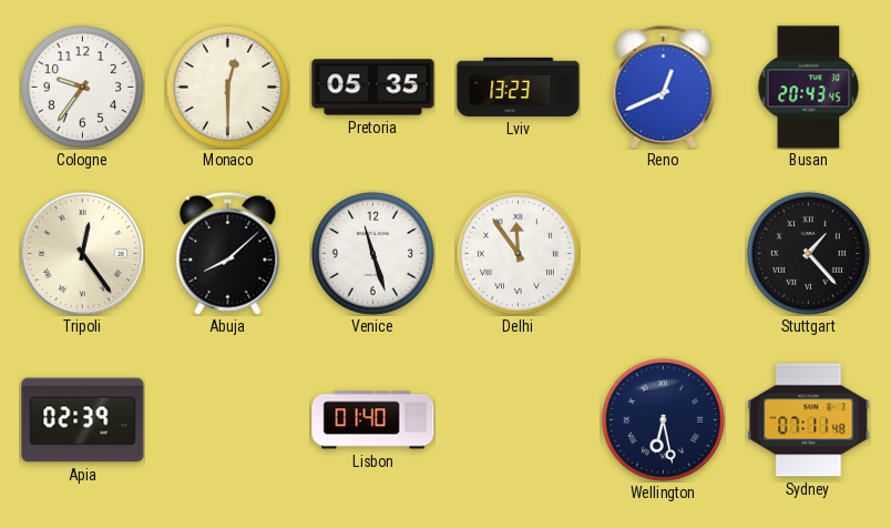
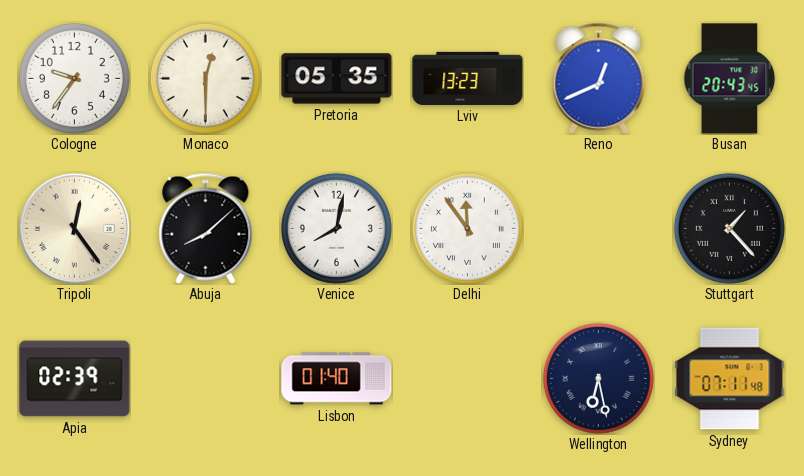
Venice: 11:27 -> 8:02
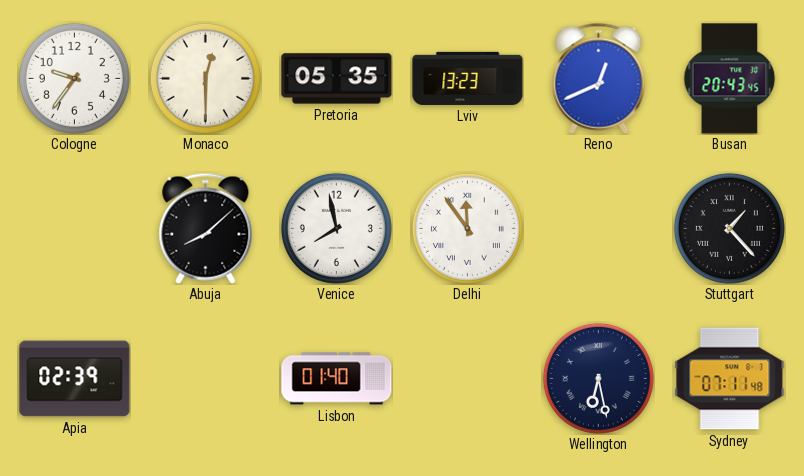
Tripoli: 12:24 -> none
Venice: 8:02 -> 7:58
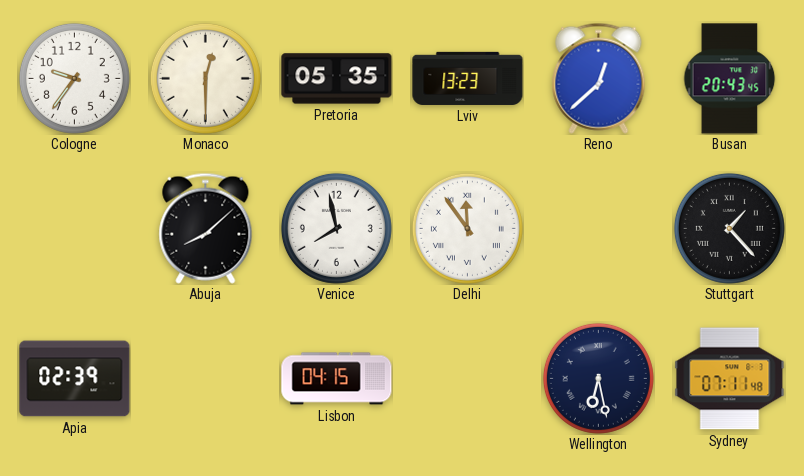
Reno: 12:41 -> 12:38
Lisbon: 01:40 -> 04:15
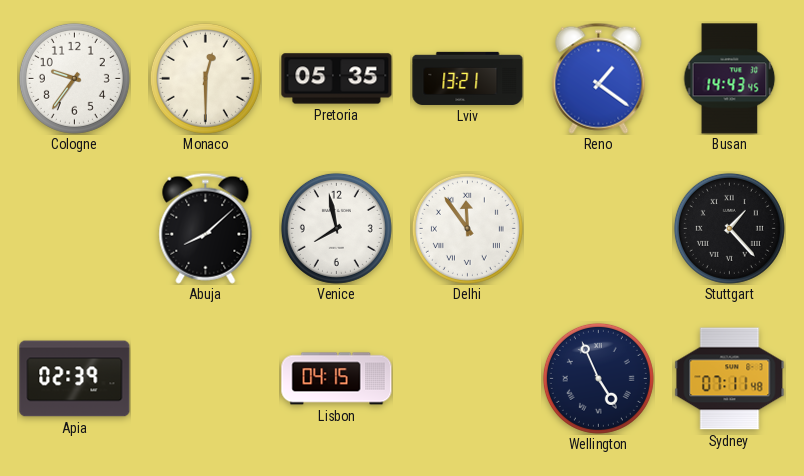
Lviv: 13:23 -> 13:21
Reno: 12:38 -> 1:21
Busan: 20:43 -> 14:43
Wellington: 6:28 -> 4:56
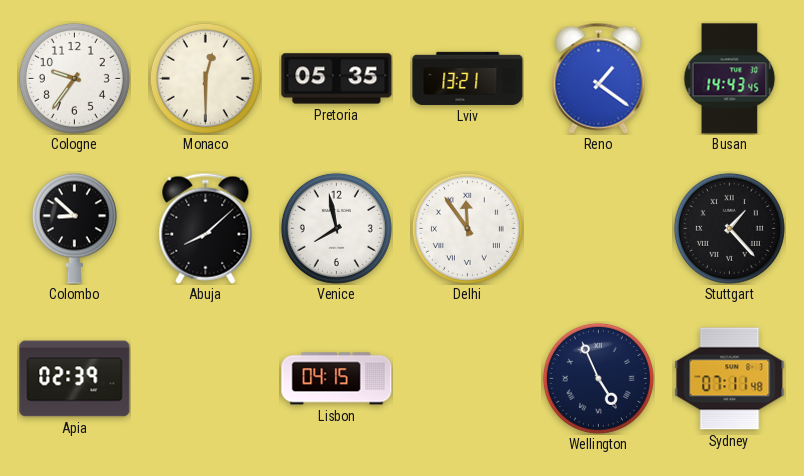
Colombo: none -> 8:52
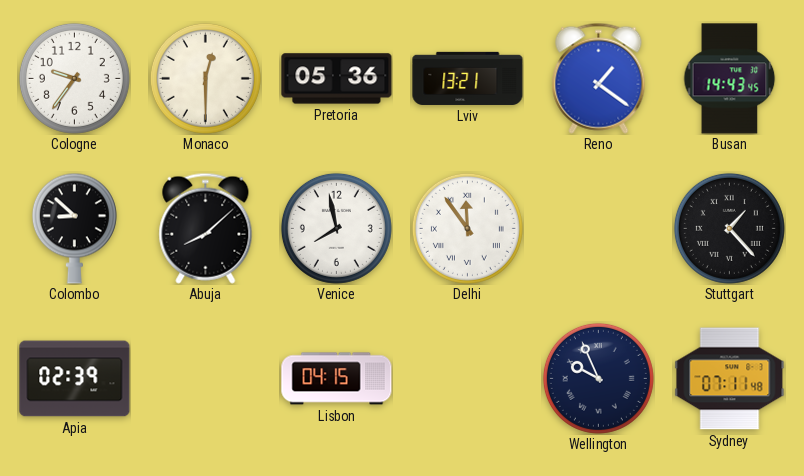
Pretoria: 05:35 -> 05:36
Wellington: 4:56 -> 9:56
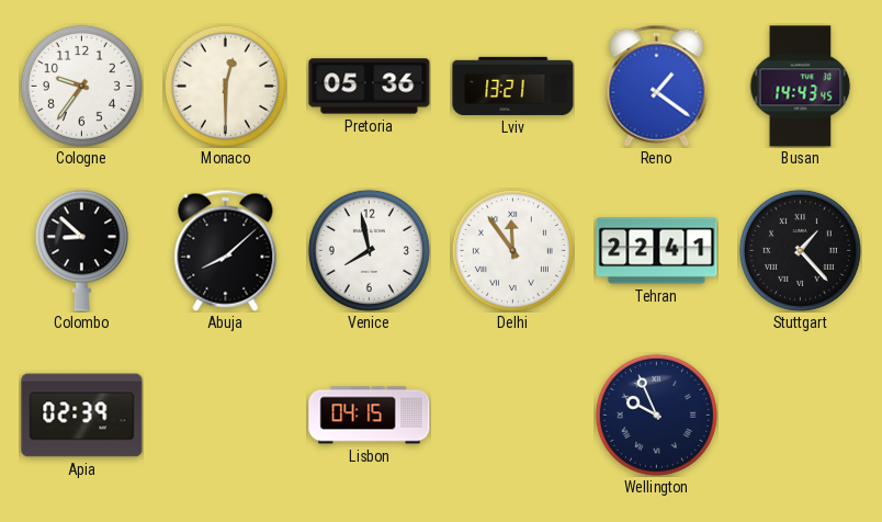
Tehran: none -> 22:41
Sydney: 07:11 -> none
